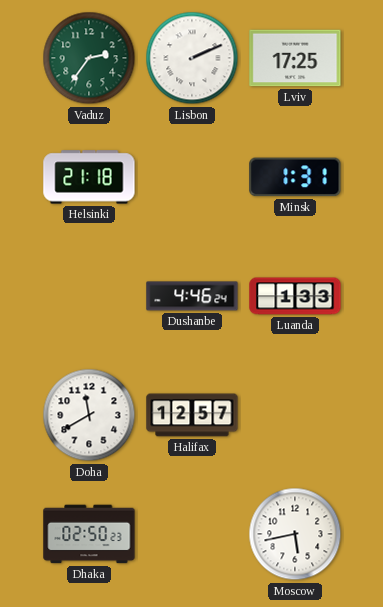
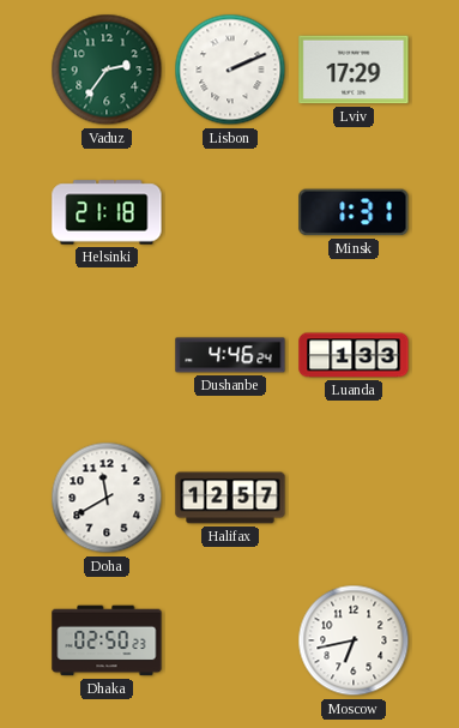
Lviv: 17:25 -> 17:29
Moscow: 5:43 -> 6:43
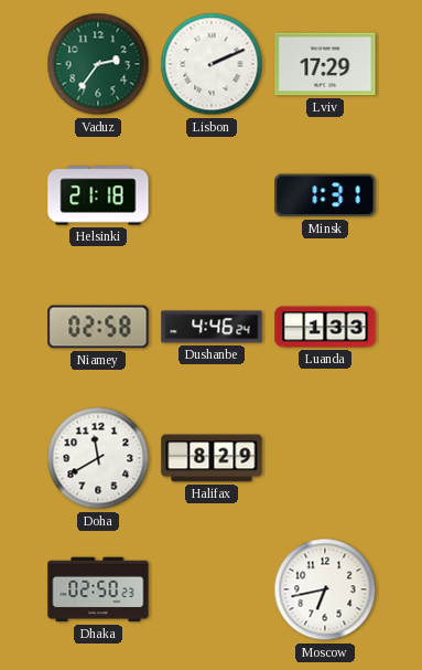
Niamey: none -> 02:58
Halifax: 12:57 -> 8:29
